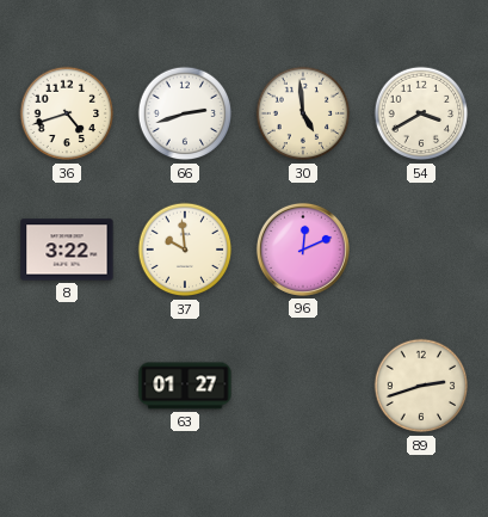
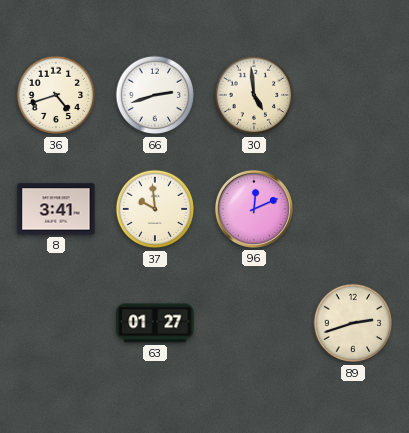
54: 3:40 -> none
8: 3:22 -> 3:41
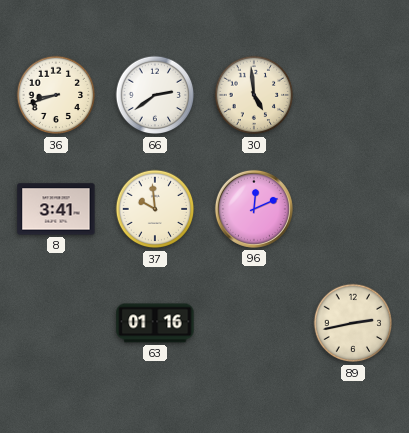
36: 4:42 -> 8:42
66: 2:42 -> 2:39
63: 01:27 -> 01:16
89: 2:42 -> 2:43
